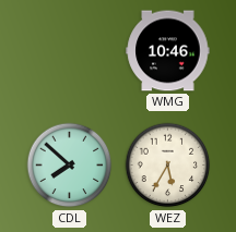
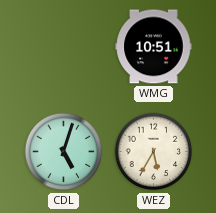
WMG: 10:46 -> 10:51
CDL: 7:52 -> 5:03
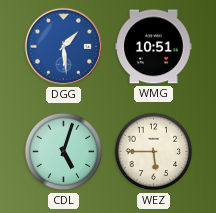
DGG: none -> 1:29
WEZ: 5:35 -> 5:45
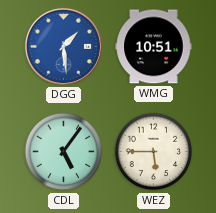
CDL: 5:03 -> 5:06
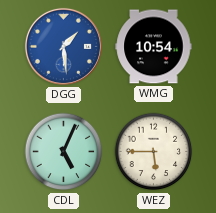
WMG: 10:51 -> 10:54
CDL: 5:06 -> 5:04
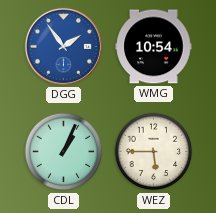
DGG: 1:29 -> 1:54
CDL: 5:04 -> 1:04
